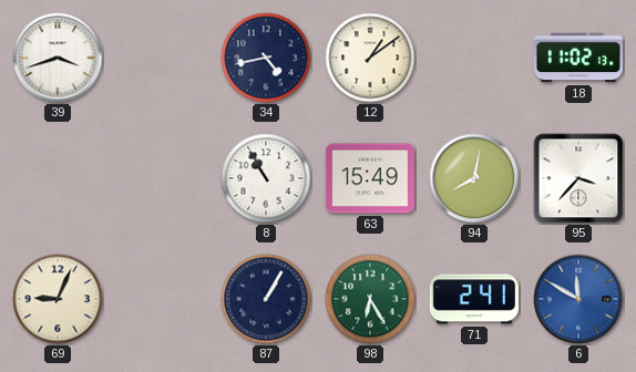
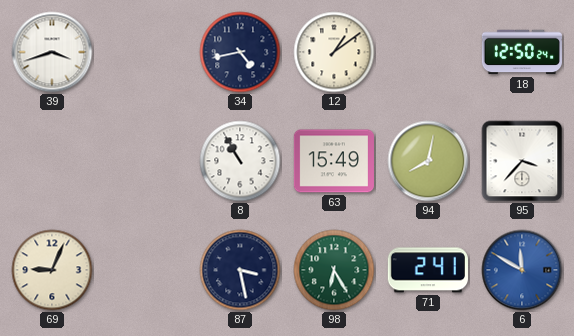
18: 11:02 -> 12:50
87: 1:05 -> 3:28
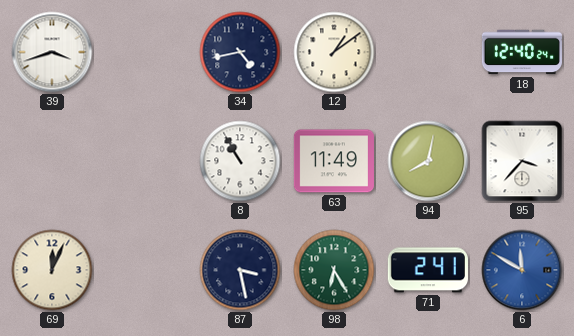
18: 12:50 -> 12:40
63: 15:49 -> 11:49
69: 9:04 -> 12:04
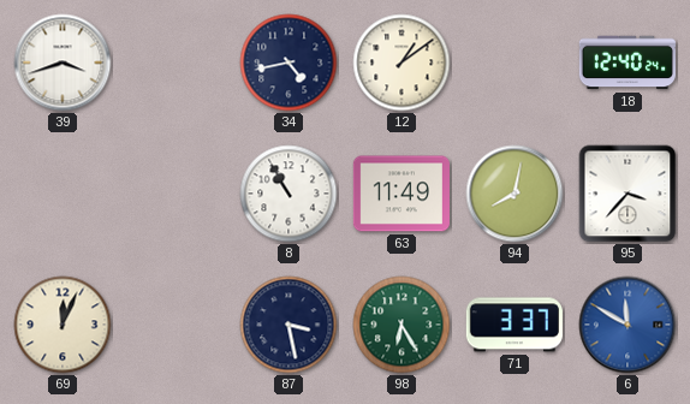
71: 2:41 -> 3:37
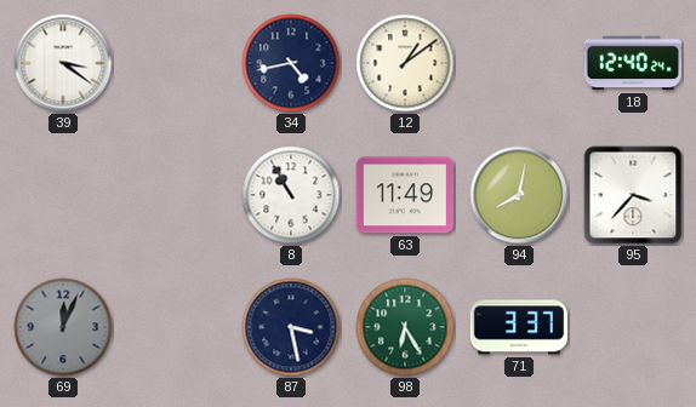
39: 3:42 -> 3:21
69 dial: cream -> grey
6: 11:50 -> none
